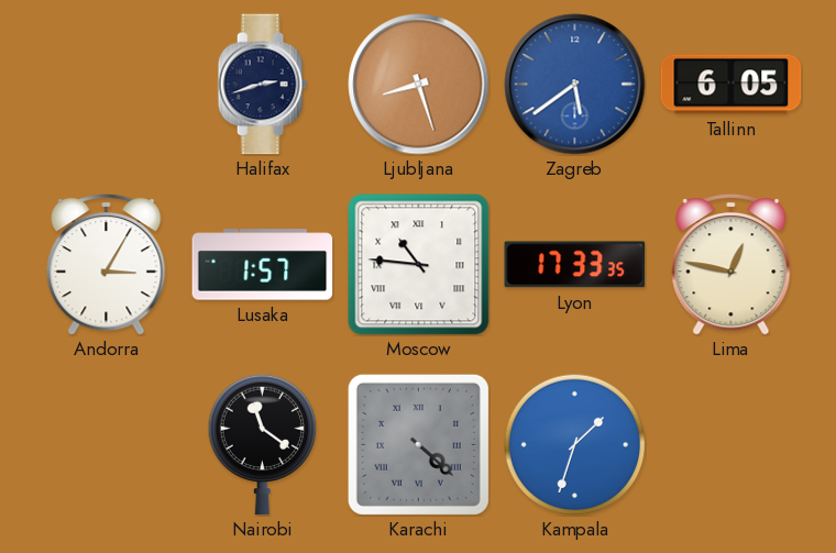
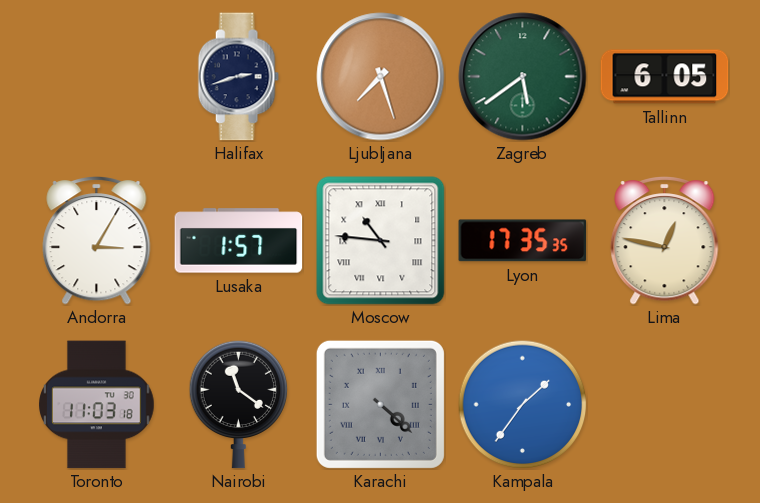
Ljubljana: 8:27 -> 7:27
Zagreb dial: blue -> green
Lyon: 17:33 -> 17:35
Toronto: none -> 11:03
Kampala: 1:33 -> 1:36
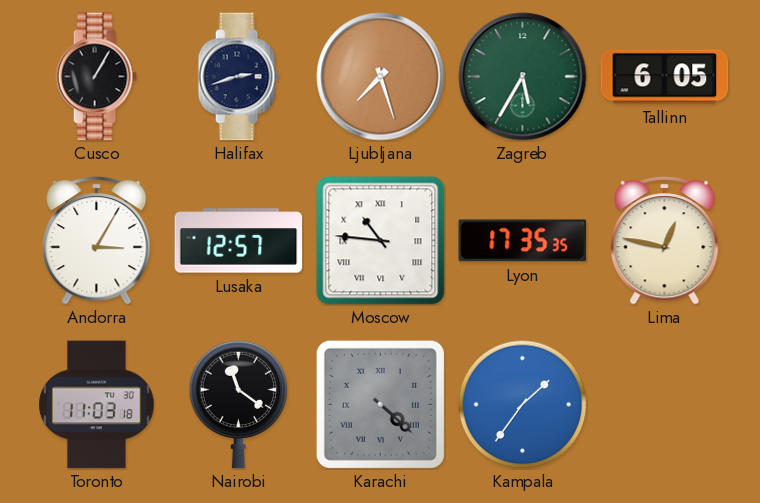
Cusco: none -> 1:05
Zagreb: 5:39 -> 5:35
Lusaka: 1:57 -> 12:57
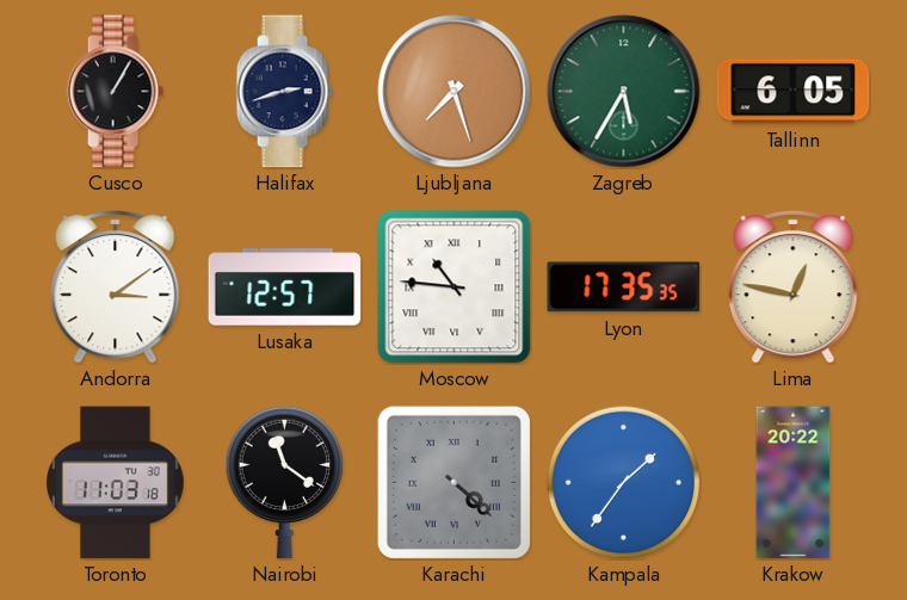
Andorra: 3:05 -> 3:09
Krakow: none -> 20:22
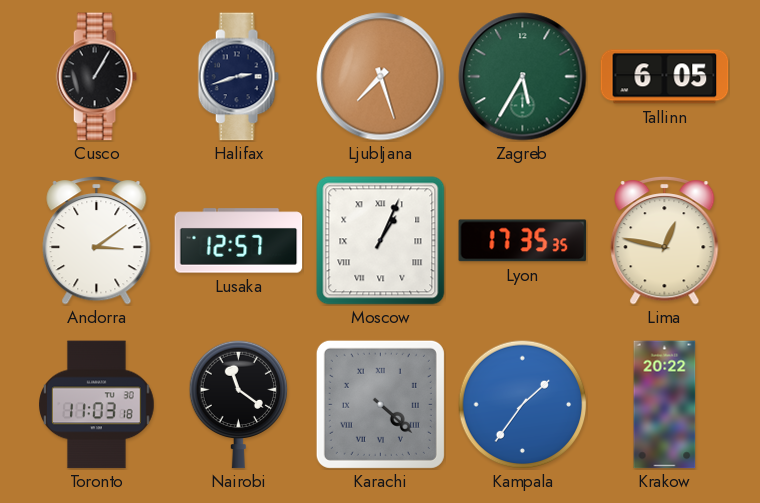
Moscow: 10:46 -> 1:04
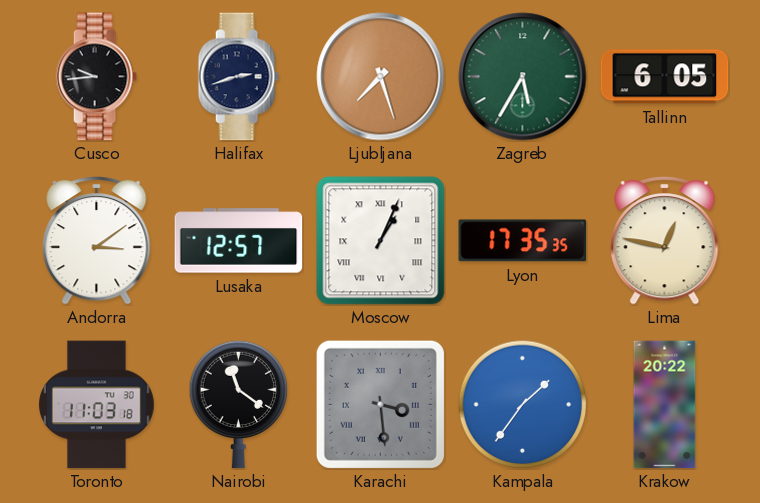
Cusco: 1:05 -> 9:44
Karachi: 4:22 -> 3:29
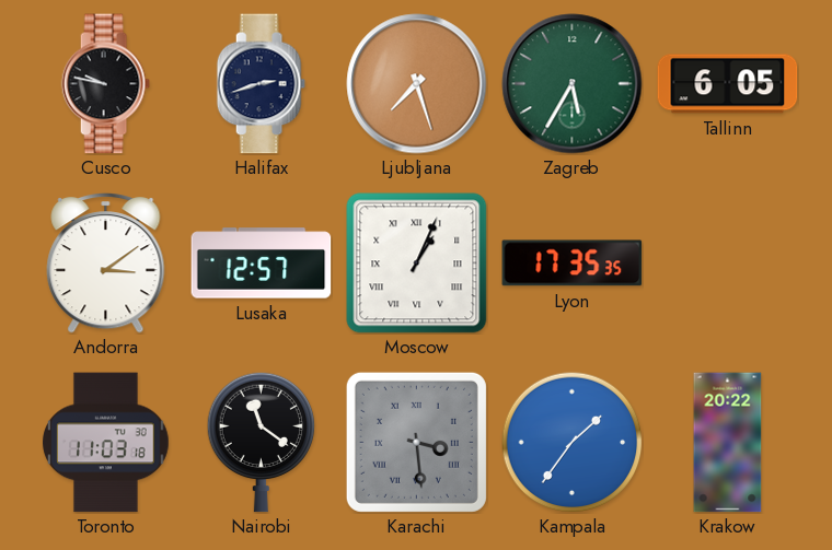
Cusco: 9:44 -> 9:47
Lima: 12:47 -> none
